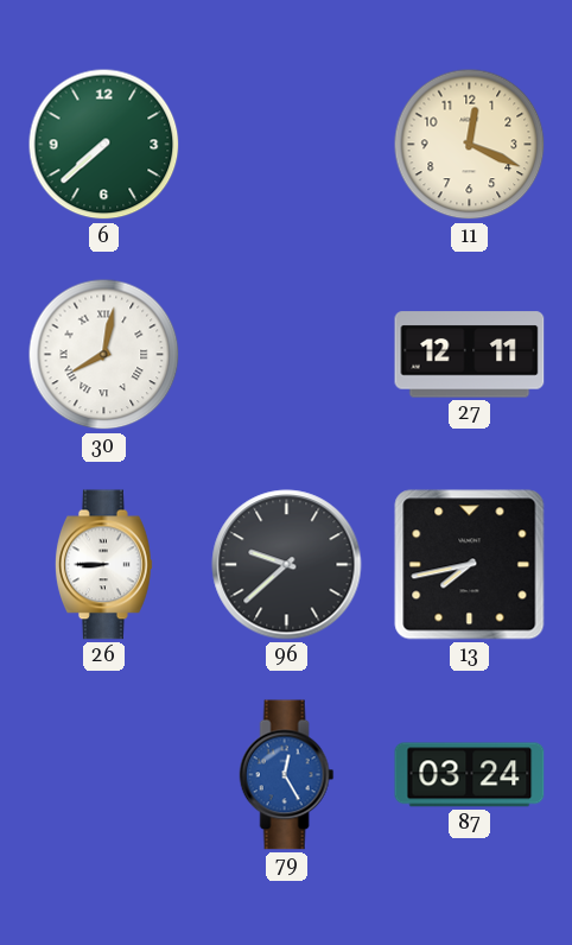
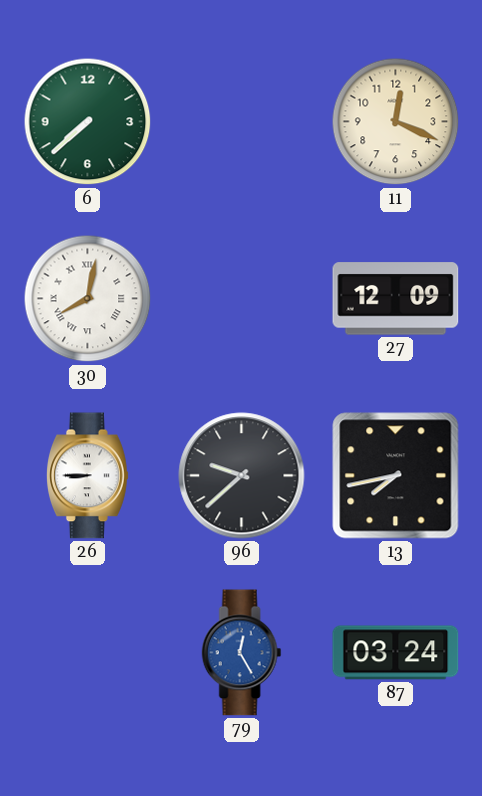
27: 12:11 -> 12:09
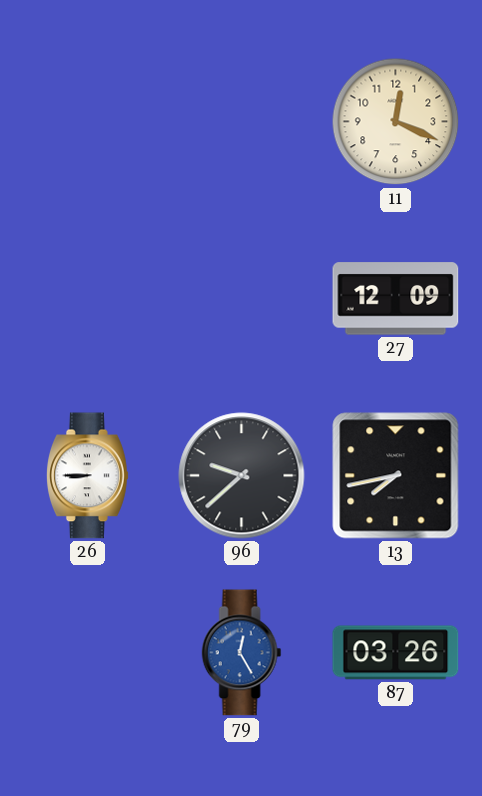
6: 7:38 -> none
30: 8:02 -> none
87: 03:24 -> 03:26
